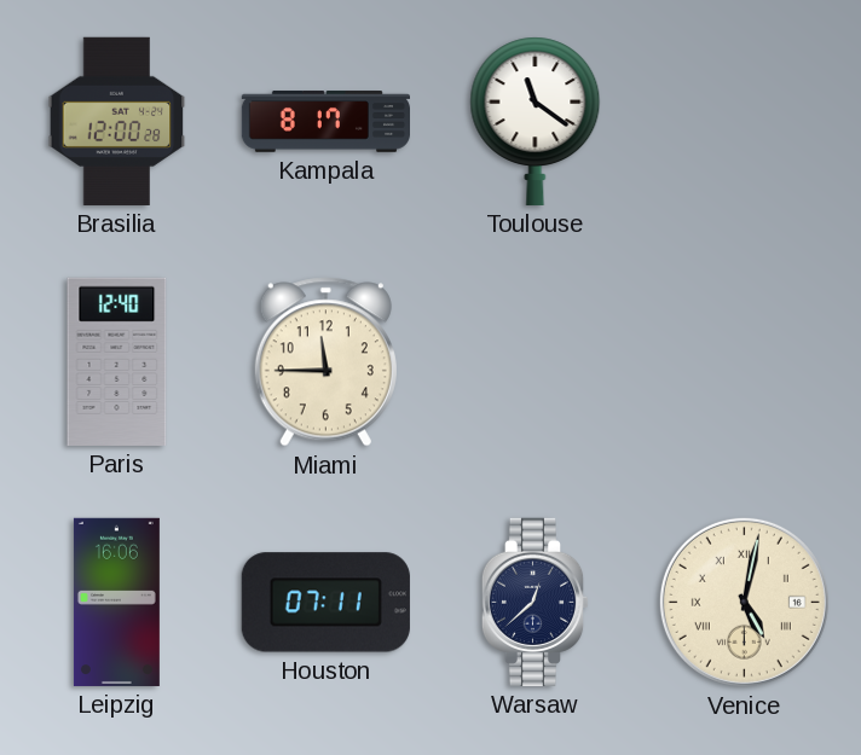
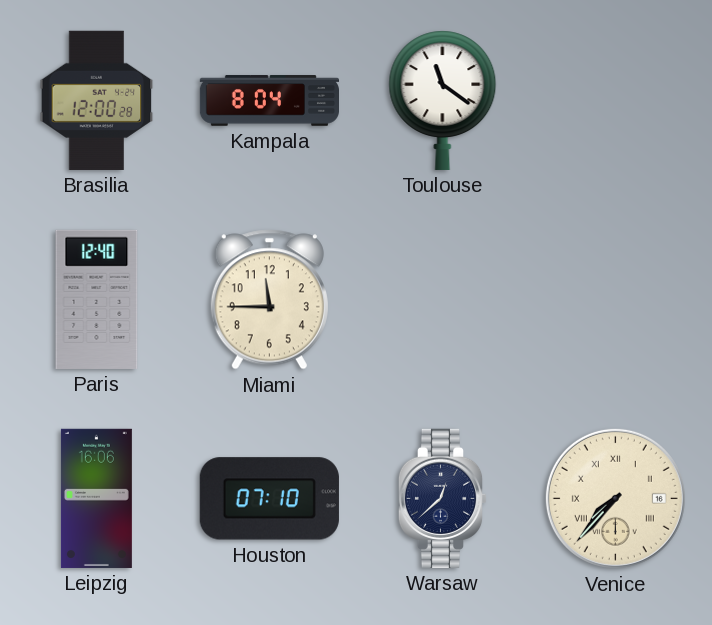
Kampala: 8:17 -> 8:04
Houston: 07:11 -> 07:10
Venice: 5:02 -> 7:37
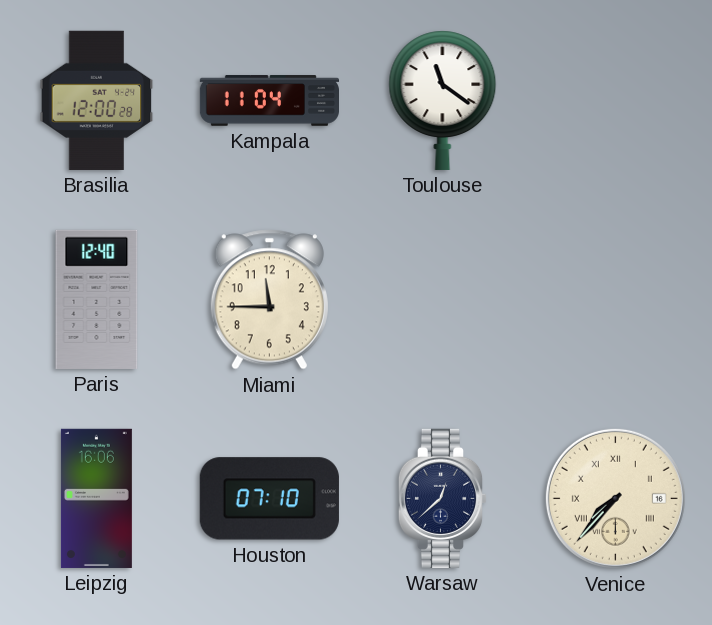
Kampala: 8:04 -> 11:04
